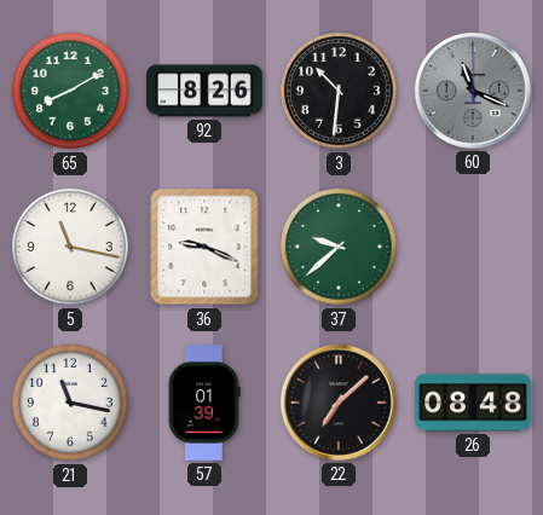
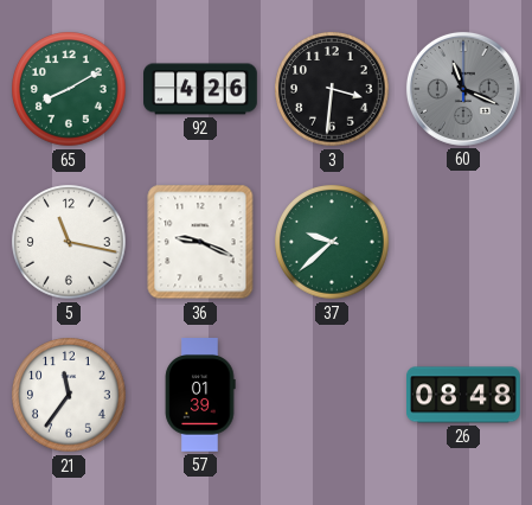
92: 8:26 -> 4:26
3: 10:31 -> 3:31
21: 11:17 -> 11:36
22: 7:08 -> none
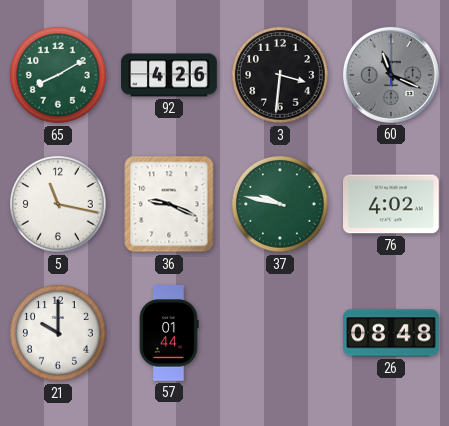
37: 9:38 -> 9:47
76: none -> 4:02
21: 11:36 -> 10:00
57: 01:39 -> 01:44
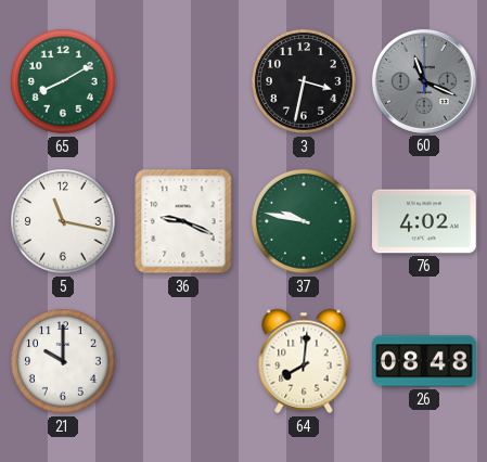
92: 4:26 -> none
3: 3:31 -> 3:32
57: 01:44 -> none
64: none -> 8:01
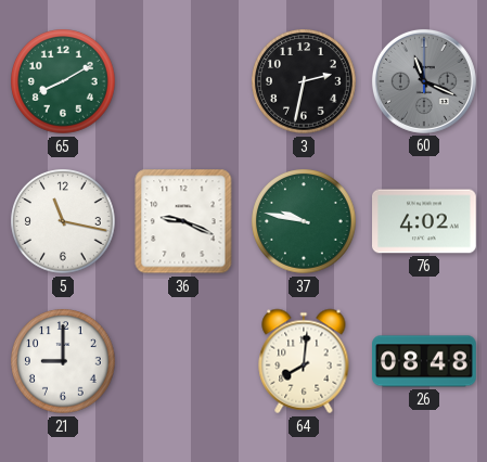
3: 3:32 -> 2:32
21: 10:00 -> 9:00
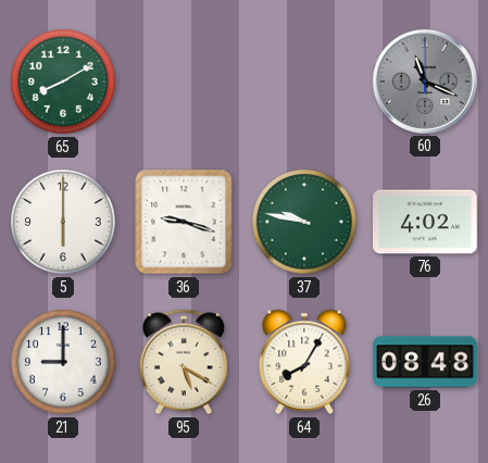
3: 2:32 -> none
5: 11:17 -> 6:00
36: 9:19 -> 9:18
95: none -> 5:20
64: 8:01 -> 8:05
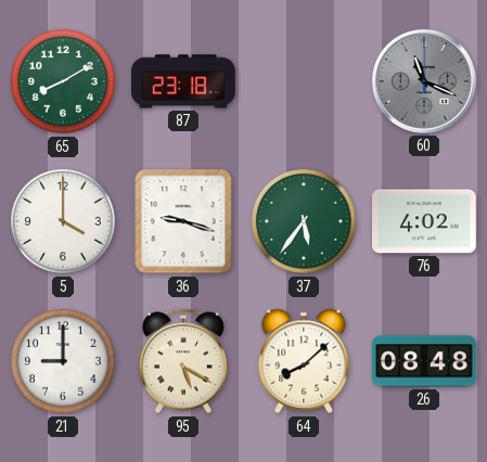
87: none -> 23:18
5: 6:00 -> 4:00
37: 9:47 -> 5:36
64: 8:05 -> 8:08
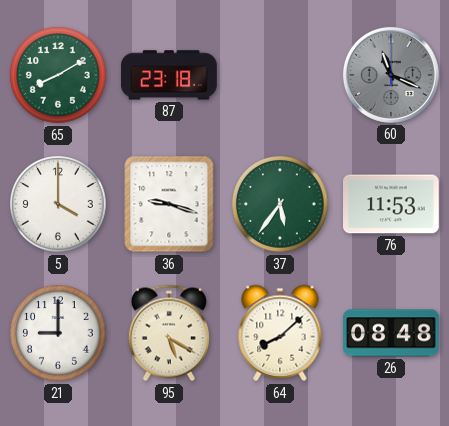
76: 4:02 -> 11:53
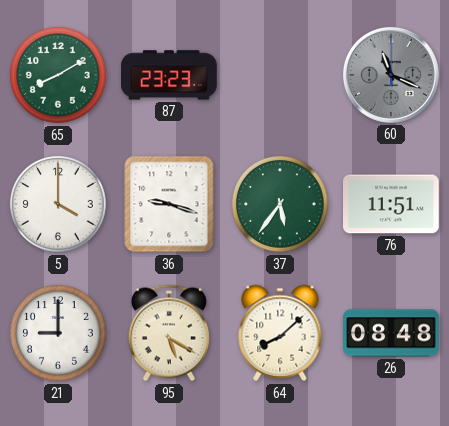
87: 23:18 -> 23:23
76: 11:53 -> 11:51
